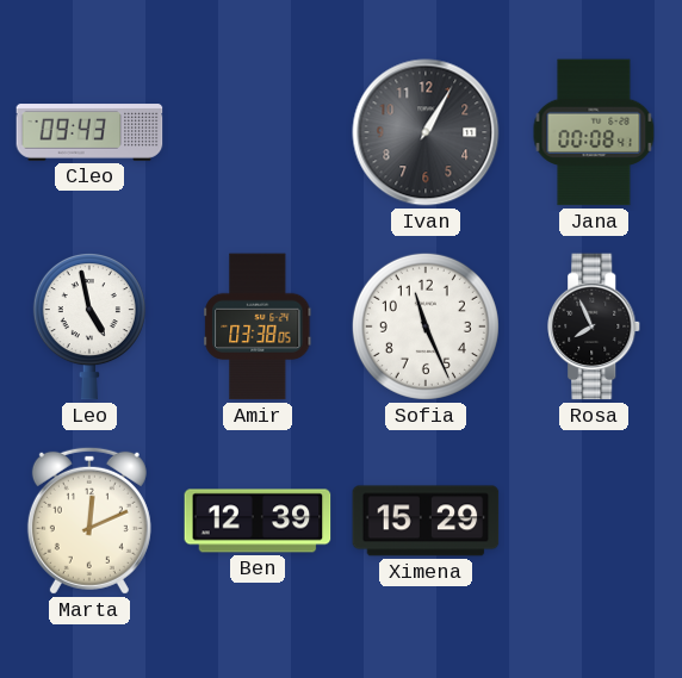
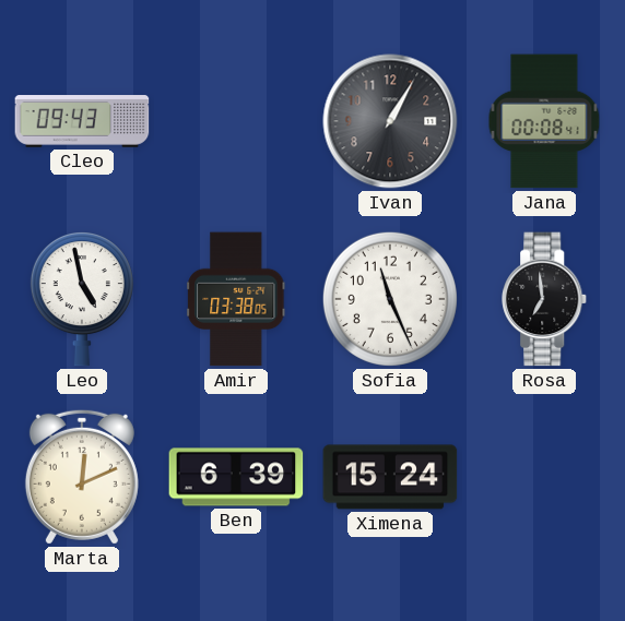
Rosa: 7:56 -> 6:59
Ben: 12:39 -> 6:39
Ximena: 15:29 -> 15:24
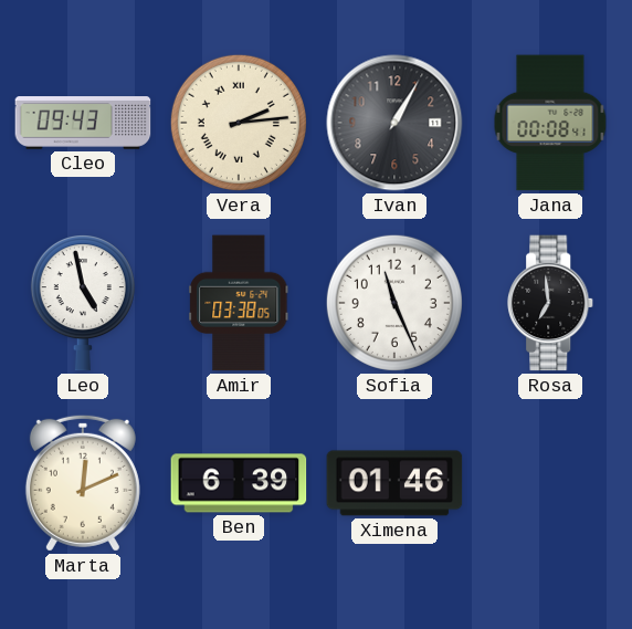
Vera: none -> 2:14
Ximena: 15:24 -> 01:46
